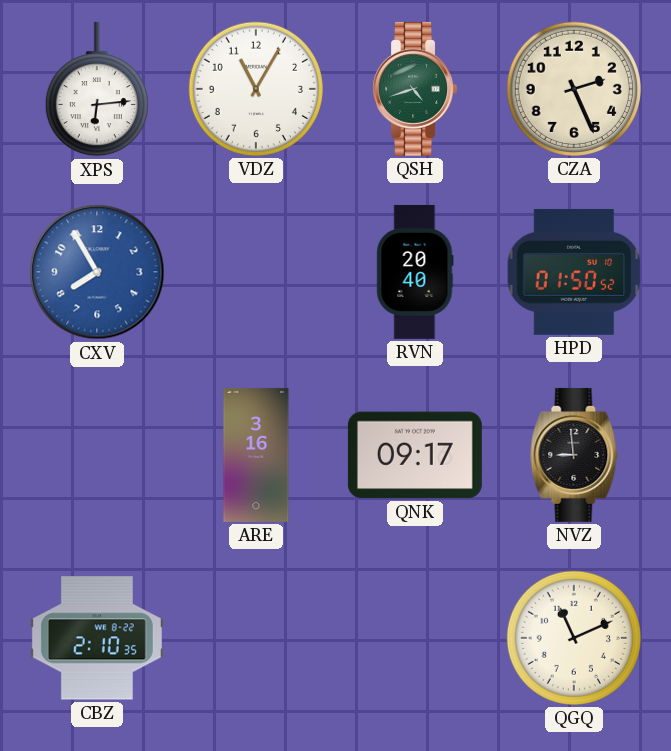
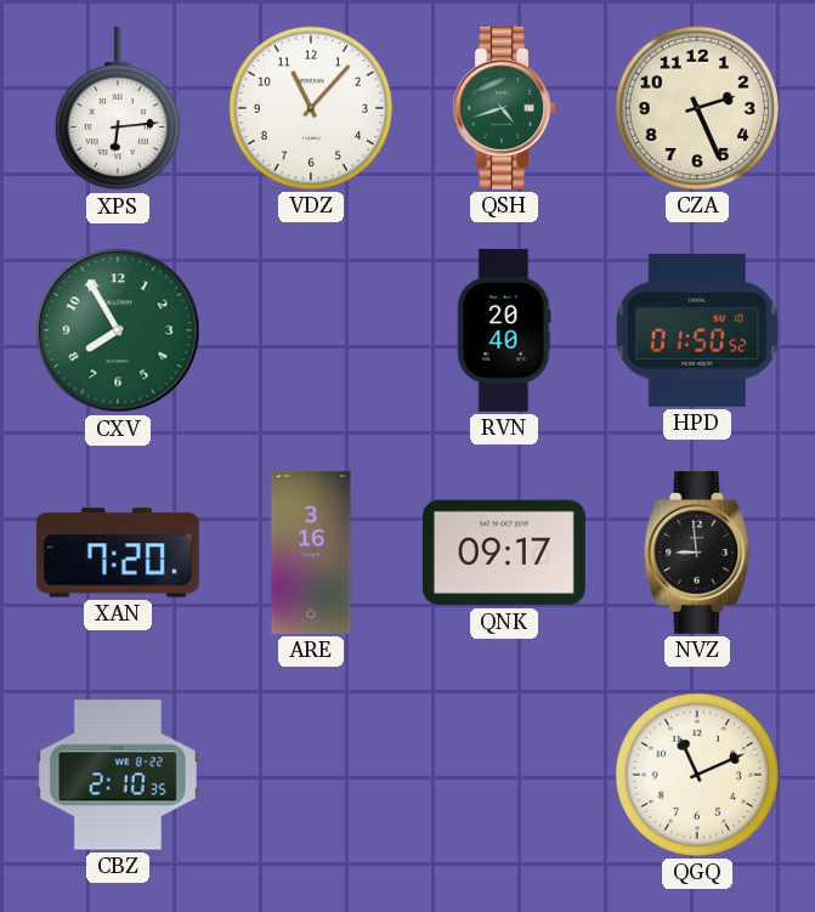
VDZ: 11:05 -> 11:07
CXV dial: blue -> green
XAN: none -> 7:20
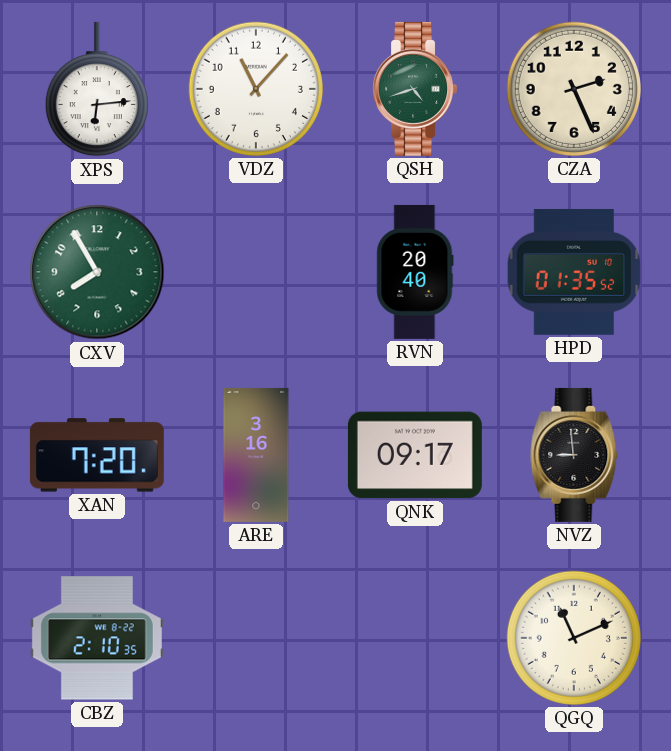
HPD: 01:50 -> 01:35
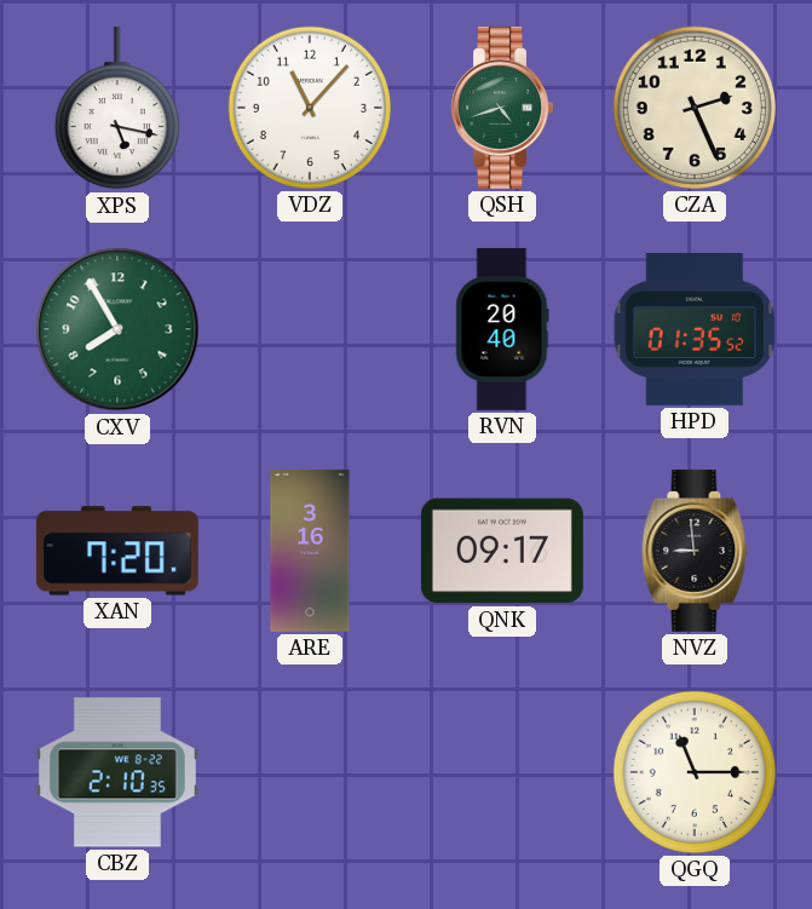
XPS: 6:14 -> 5:17
QGQ: 11:11 -> 11:15
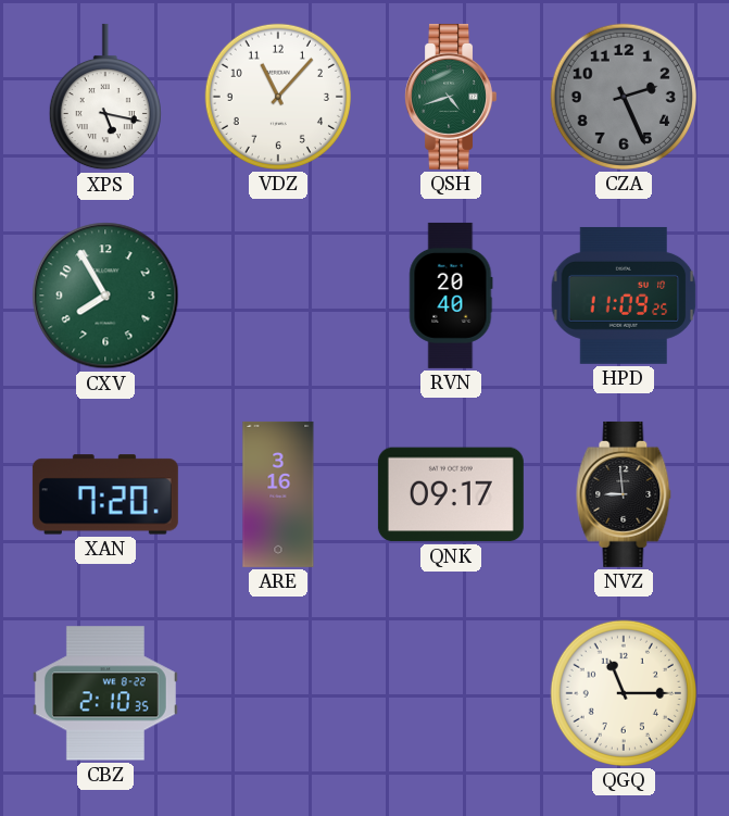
CZA dial: cream -> grey
HPD: 01:35 -> 11:09
